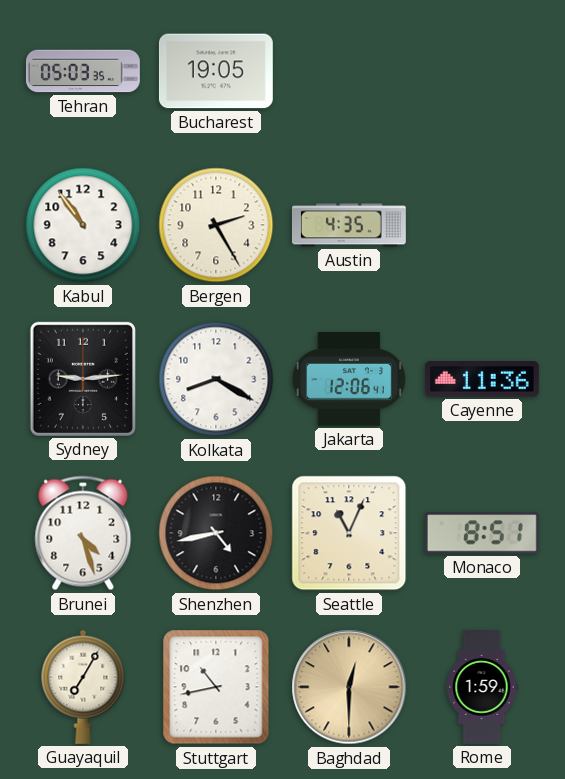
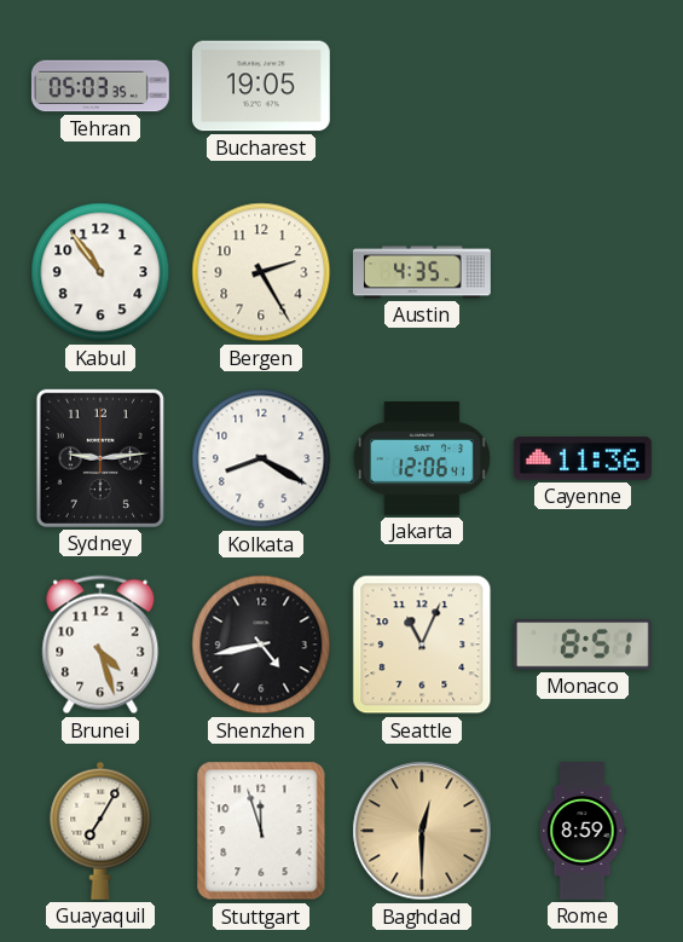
Stuttgart: 10:43 -> 11:57
Rome: 1:59 -> 8:59
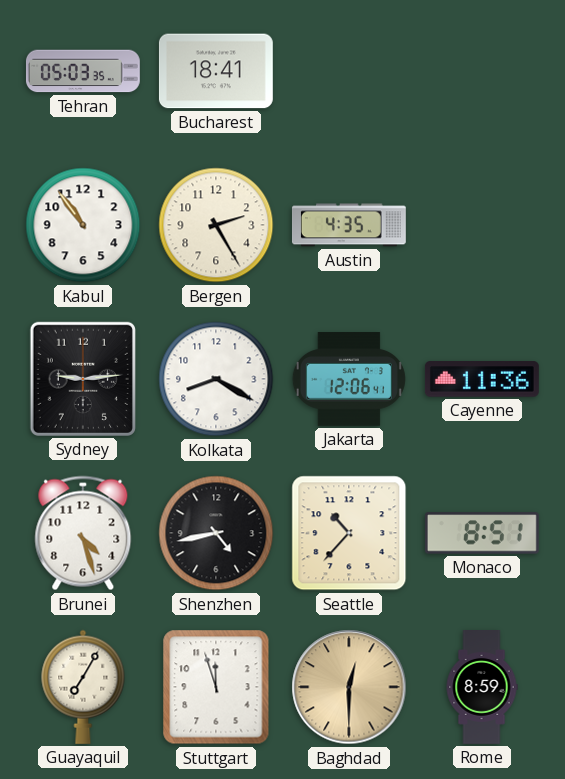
Bucharest: 19:05 -> 18:41
Seattle: 11:04 -> 10:37
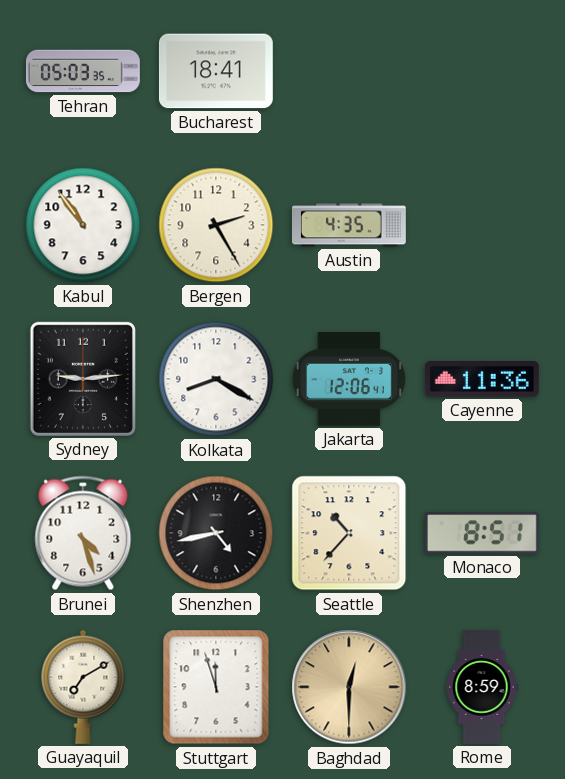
Guayaquil: 7:05 -> 7:10
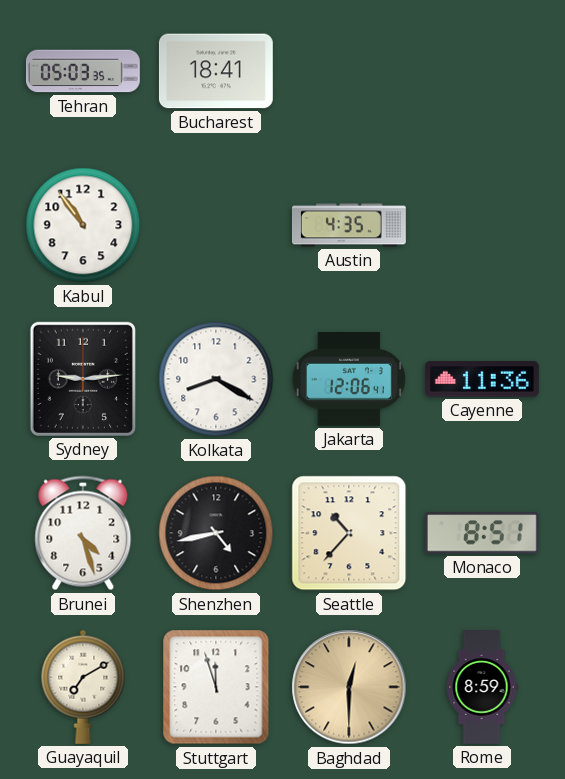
Bergen: 2:25 -> none
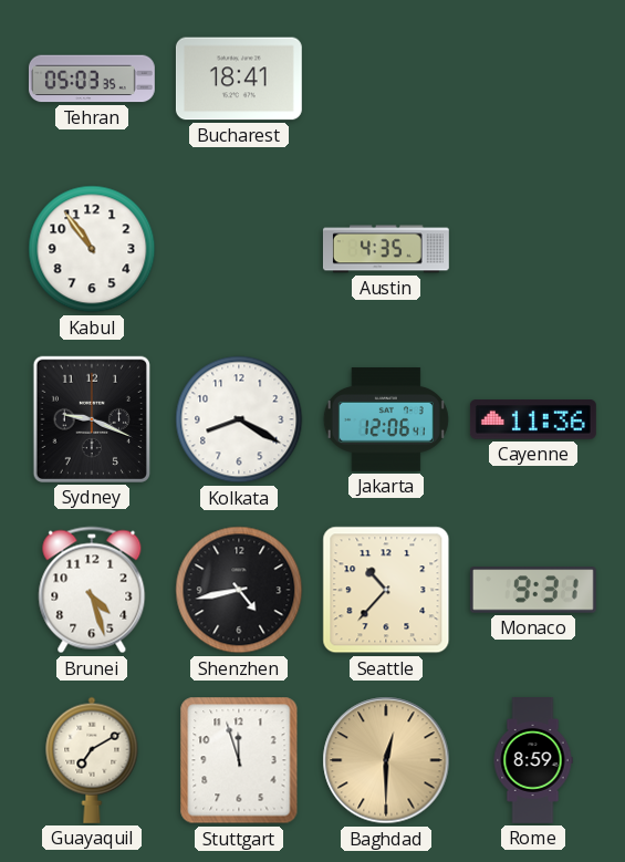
Sydney: 9:14 -> 9:19
Monaco: 8:51 -> 9:31
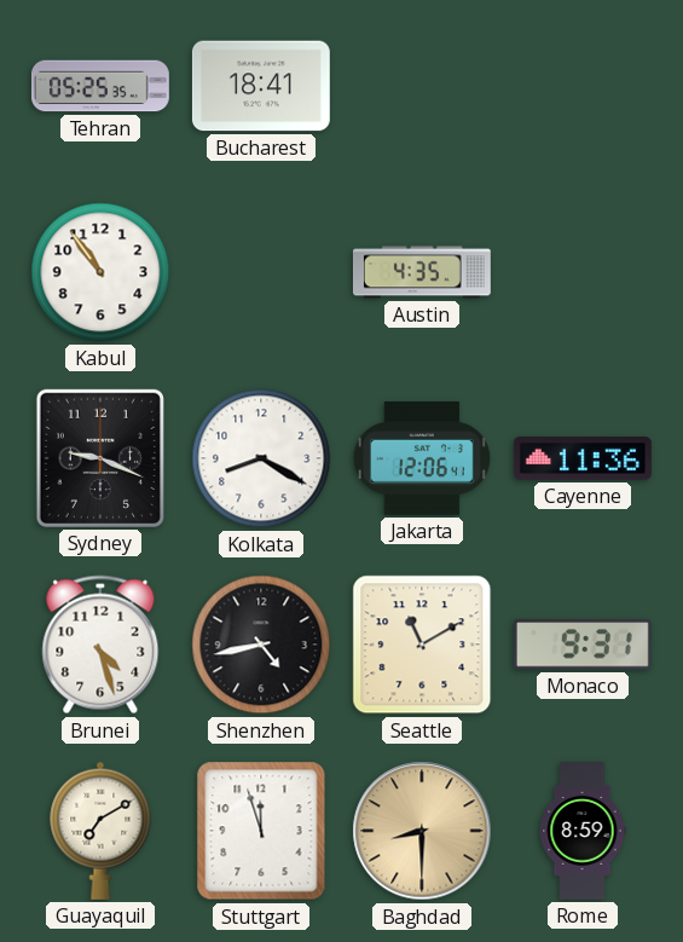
Tehran: 05:03 -> 05:25
Seattle: 10:37 -> 11:10
Baghdad: 12:30 -> 8:30
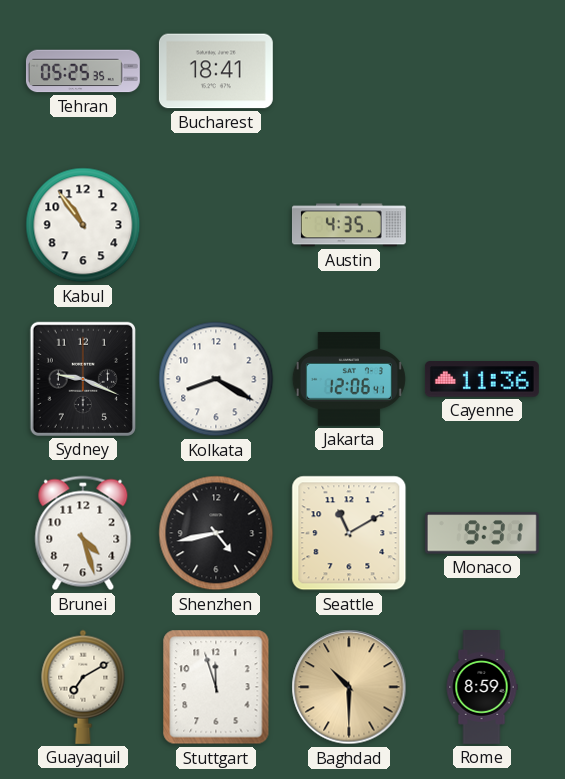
Baghdad: 8:30 -> 10:30
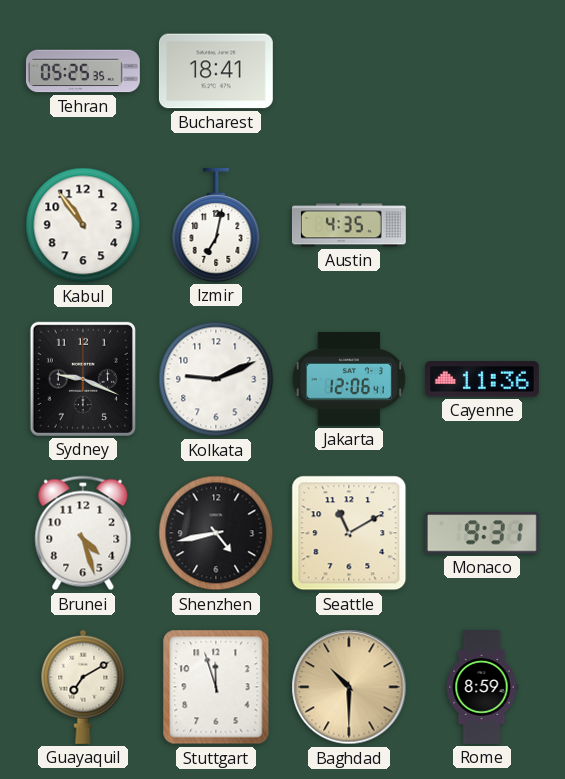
Izmir: none -> 7:02
Kolkata: 8:20 -> 9:11
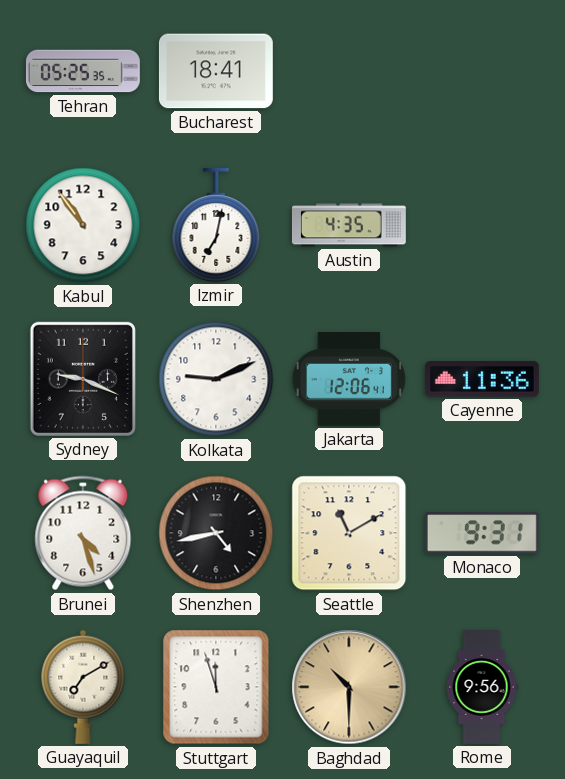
Rome: 8:59 -> 9:56
